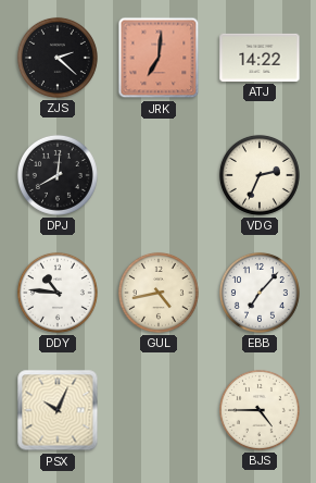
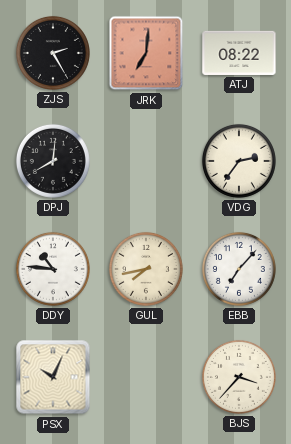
ZJS: 2:22 -> 2:25
ATJ: 14:22 -> 08:22
VDG: 2:34 -> 2:36
GUL: 4:43 -> 7:43
BJS: 4:45 -> 3:37
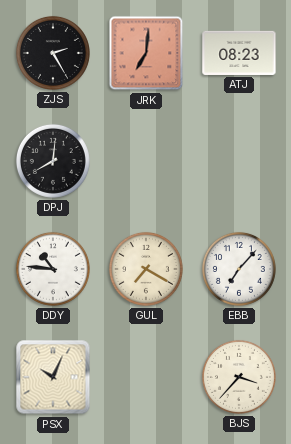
ATJ: 08:22 -> 08:23
VDG: 2:36 -> none
GUL: 7:43 -> 7:20
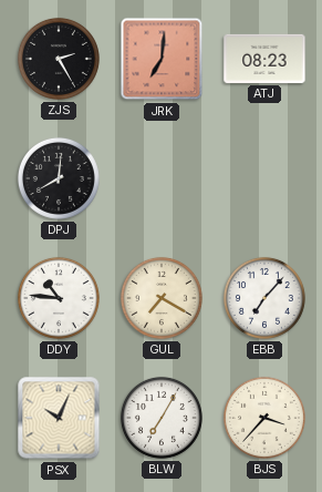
BLW: none -> 7:05
